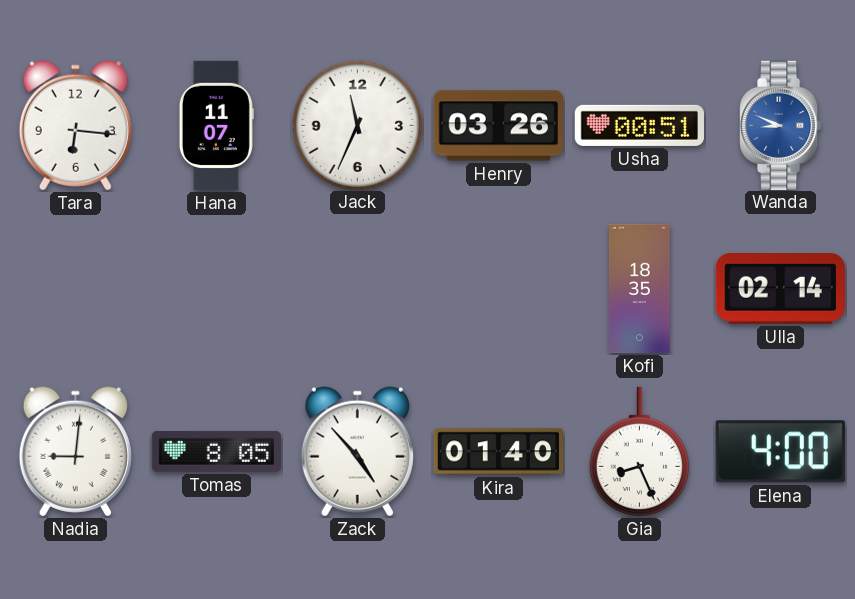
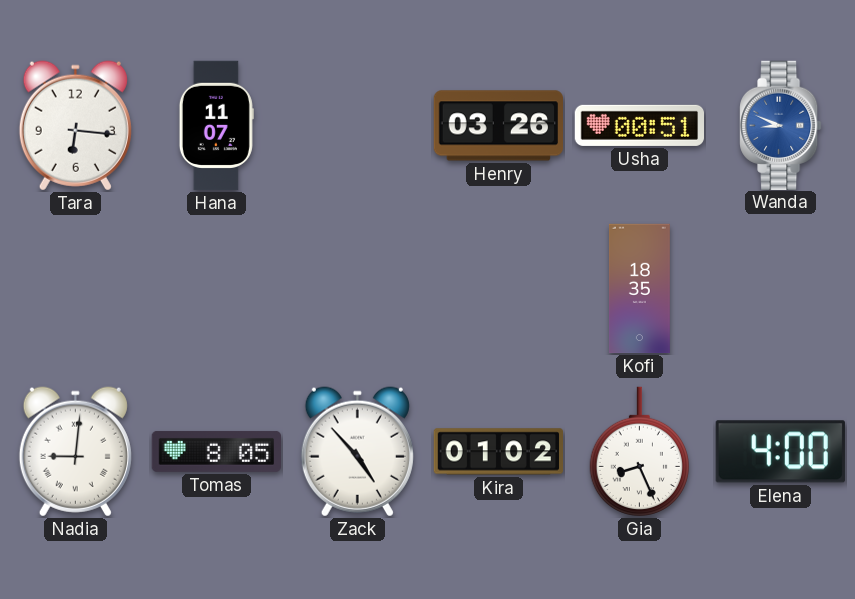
Jack: 11:34 -> none
Ulla: 02:14 -> none
Kira: 01:40 -> 01:02
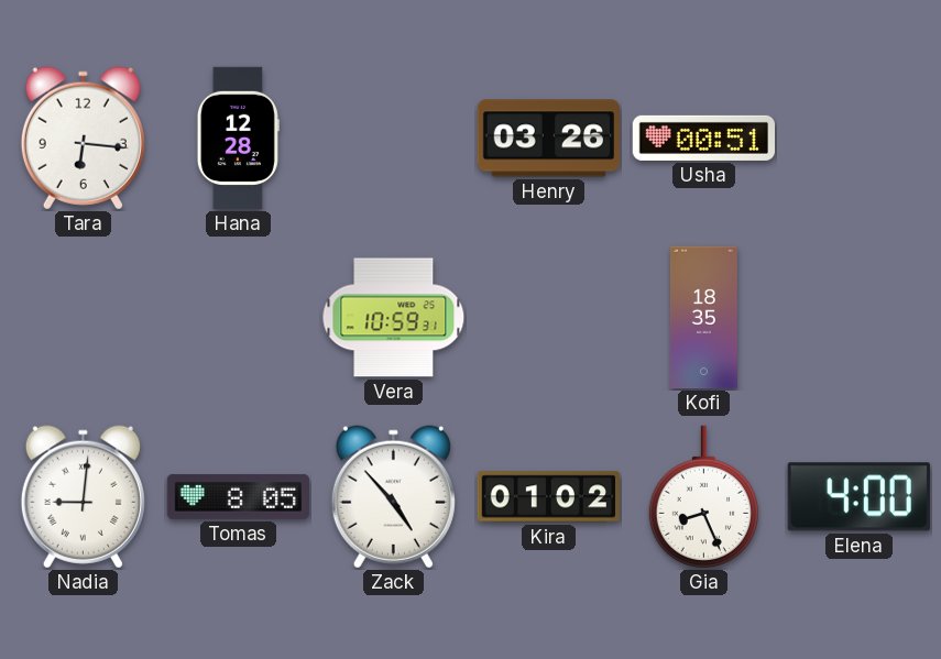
Hana: 11:07 -> 12:28
Wanda: 8:49 -> none
Vera: none -> 10:59
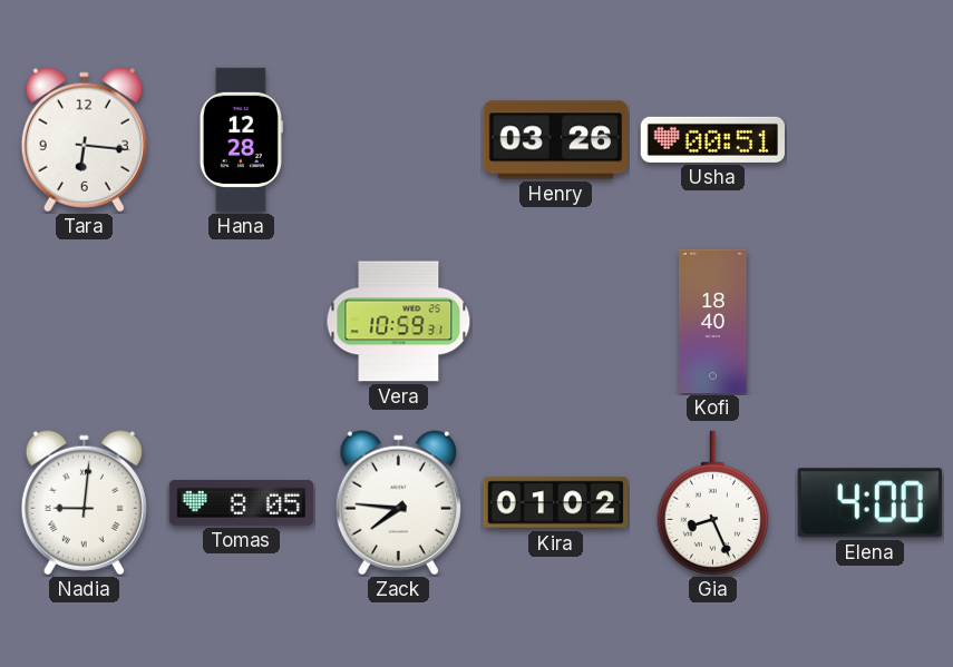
Kofi: 18:35 -> 18:40
Zack: 4:53 -> 7:46
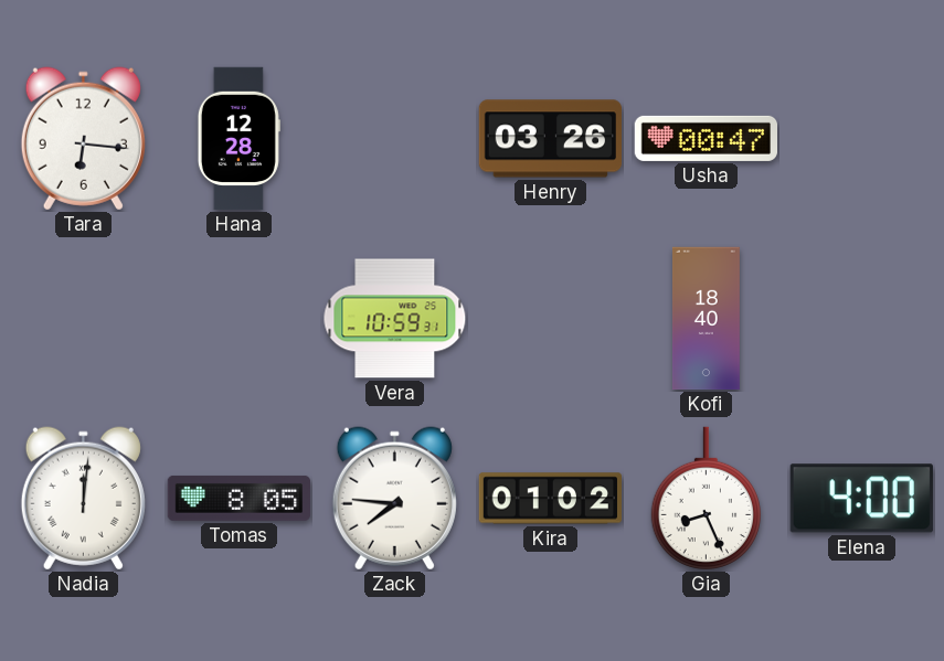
Usha: 00:51 -> 00:47
Nadia: 9:01 -> 12:01
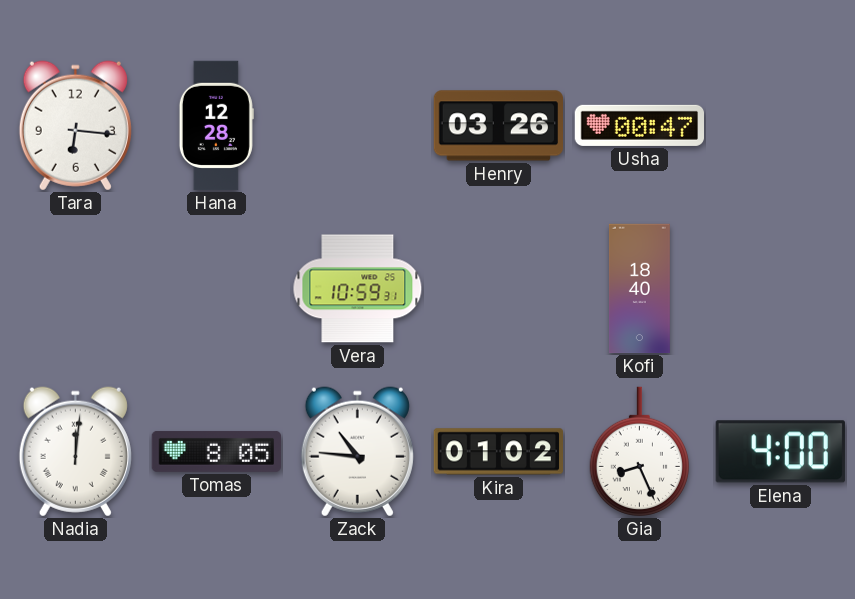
Zack: 7:46 -> 10:46
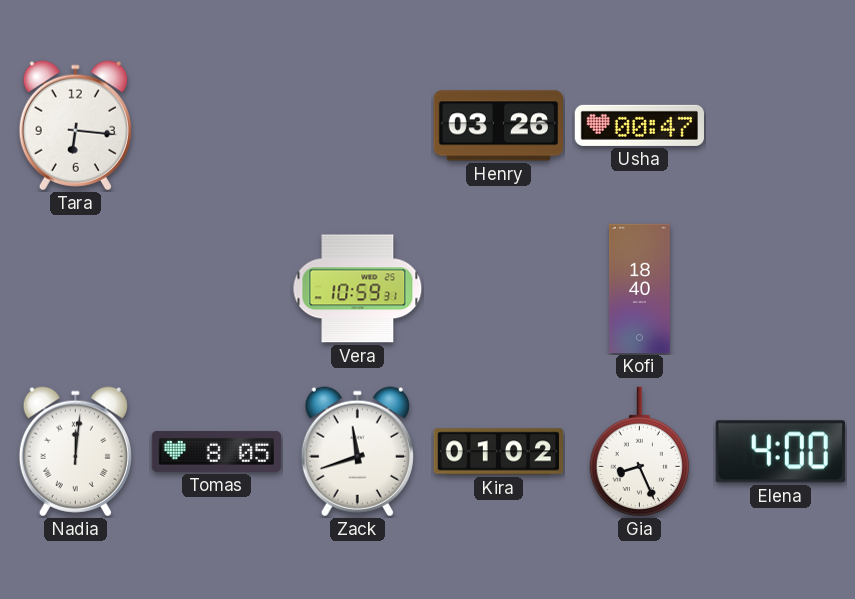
Hana: 12:28 -> none
Zack: 10:46 -> 11:42
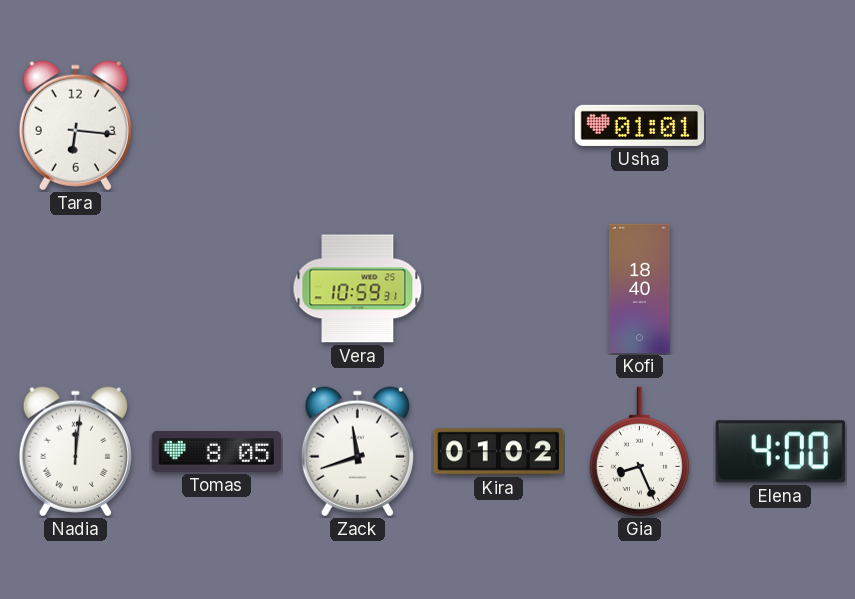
Henry: 03:26 -> none
Usha: 00:47 -> 01:01
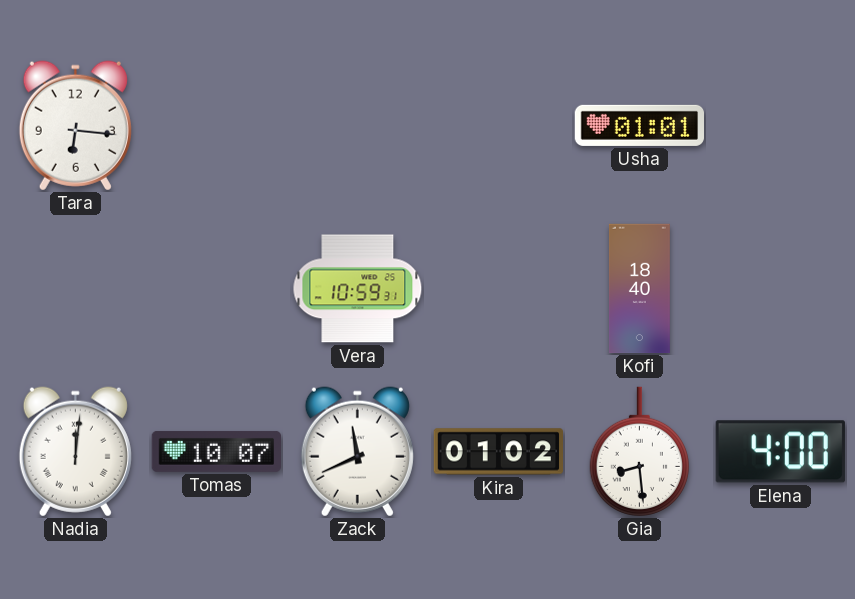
Tomas: 8:05 -> 10:07
Zack: 11:42 -> 11:41
Gia: 8:26 -> 8:29
